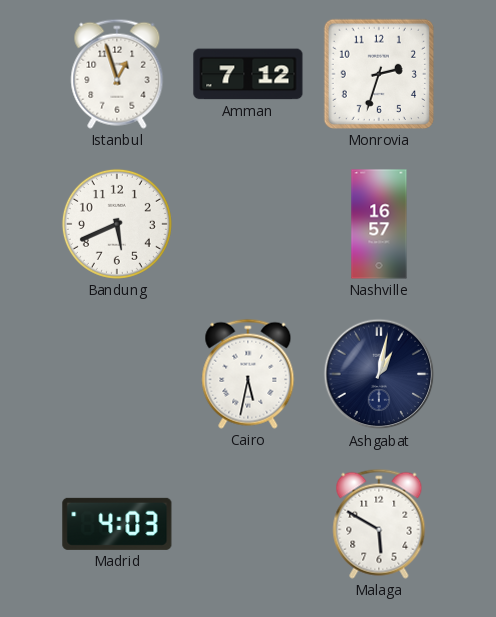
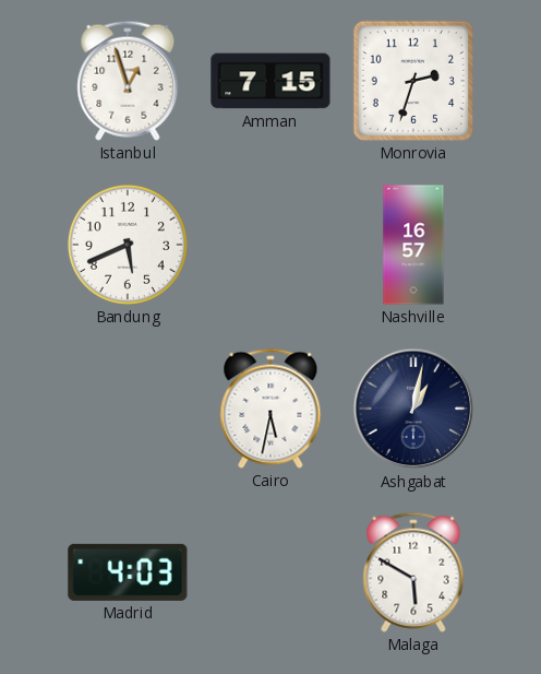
Amman: 7:12 -> 7:15
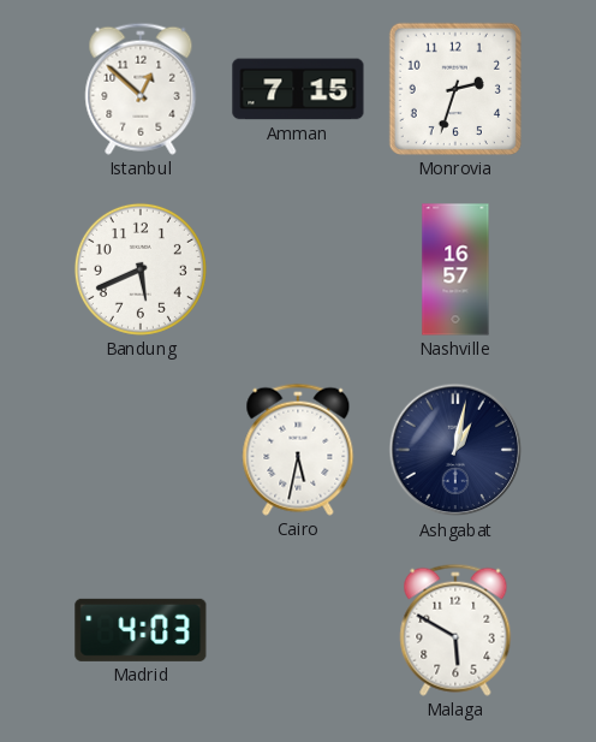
Istanbul: 12:57 -> 12:52
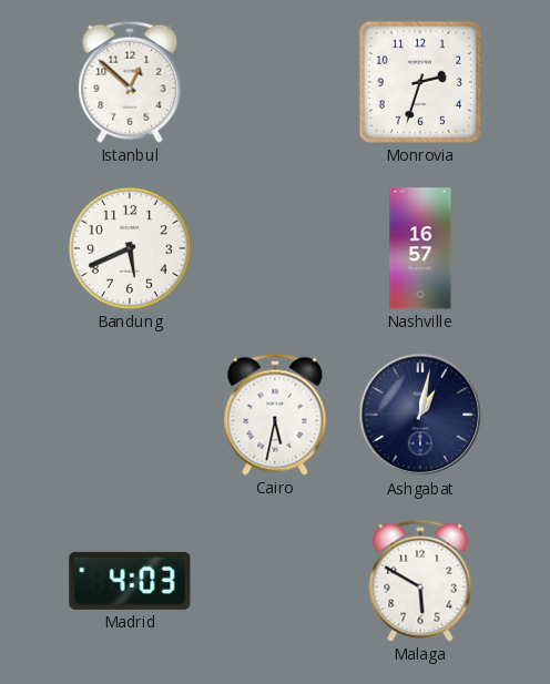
Amman: 7:15 -> none
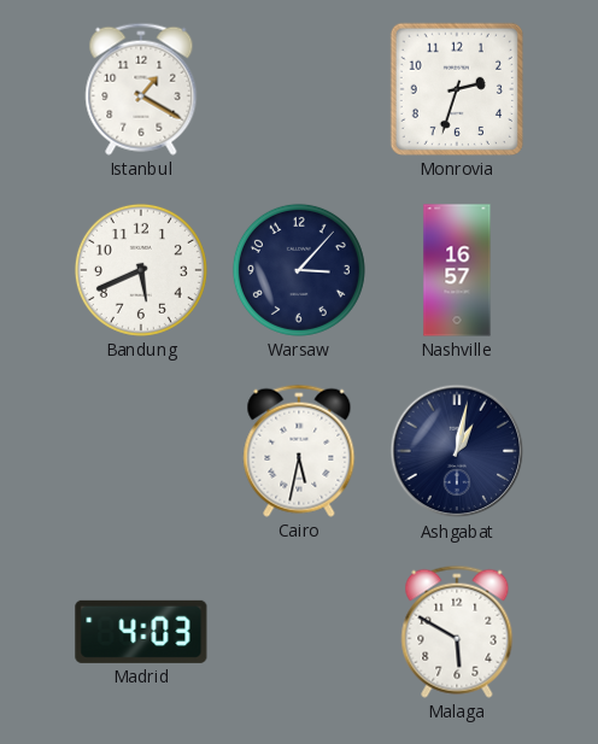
Istanbul: 12:52 -> 1:20
Warsaw: none -> 3:07
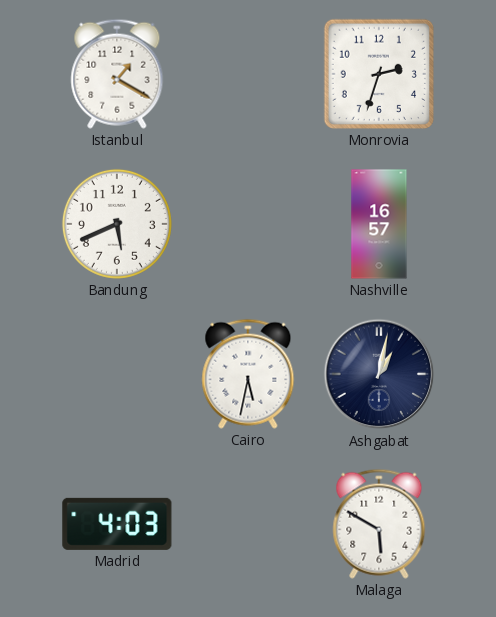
Warsaw: 3:07 -> none
